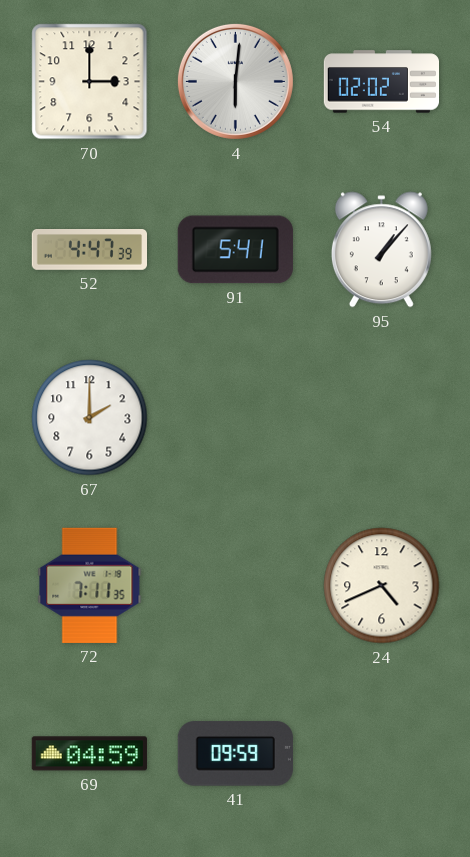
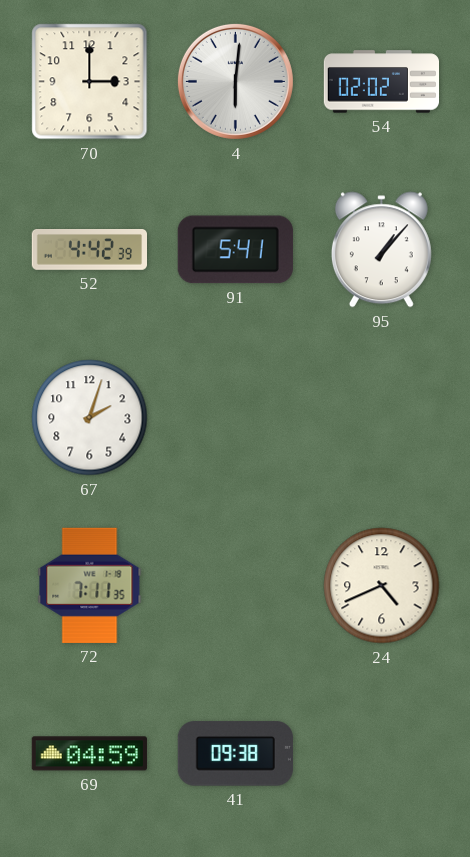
52: 4:47 -> 4:42
67: 2:00 -> 2:03
41: 09:59 -> 09:38
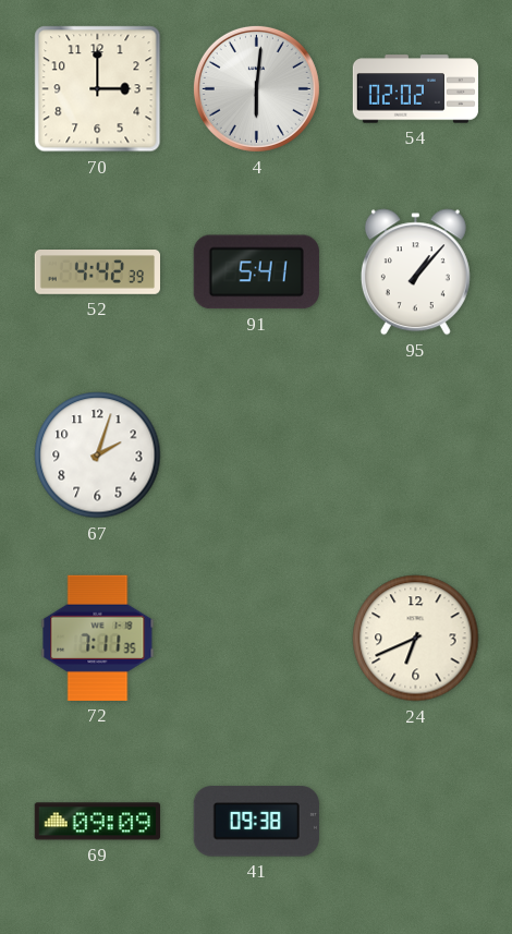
24: 4:41 -> 6:41
69: 04:59 -> 09:09
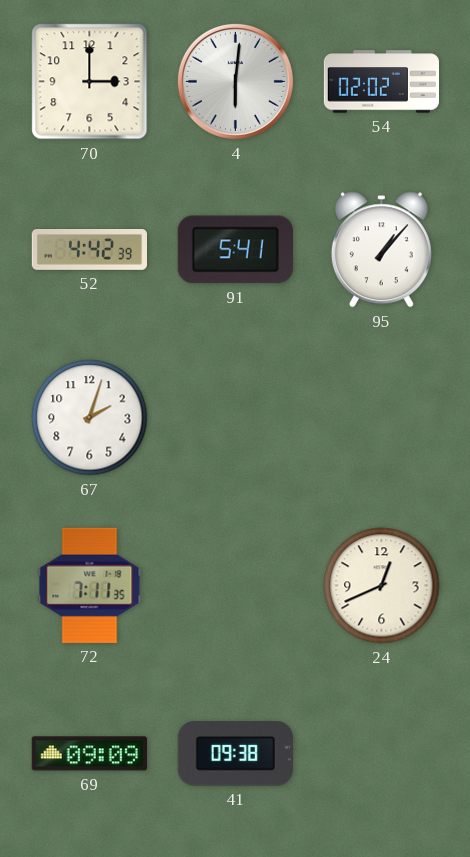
24: 6:41 -> 12:41
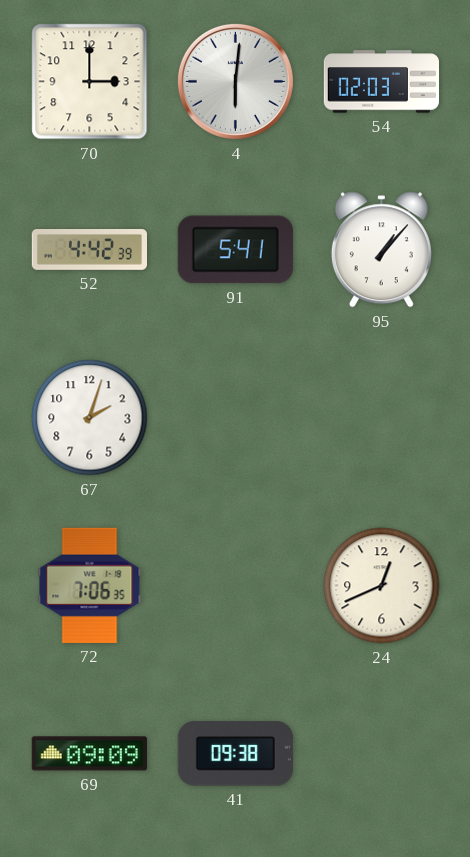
54: 02:02 -> 02:03
72: 7:11 -> 7:06
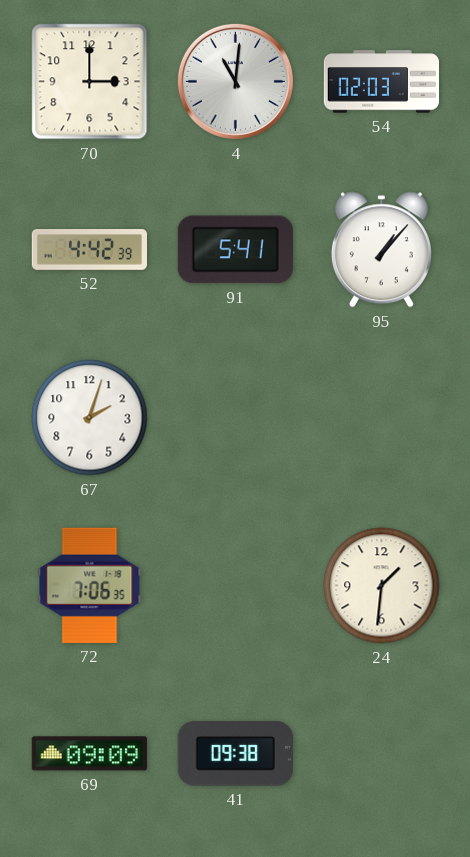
4: 6:01 -> 11:01
24: 12:41 -> 1:31
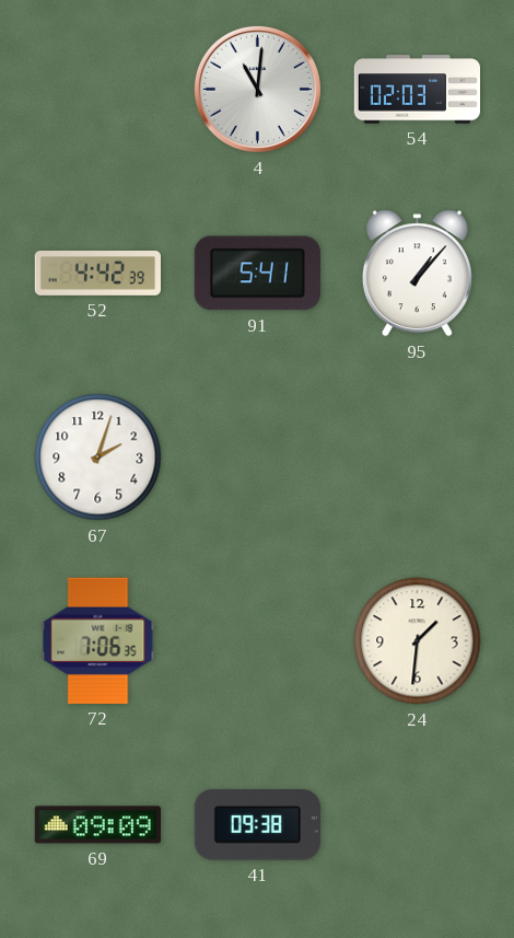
70: 3:00 -> none
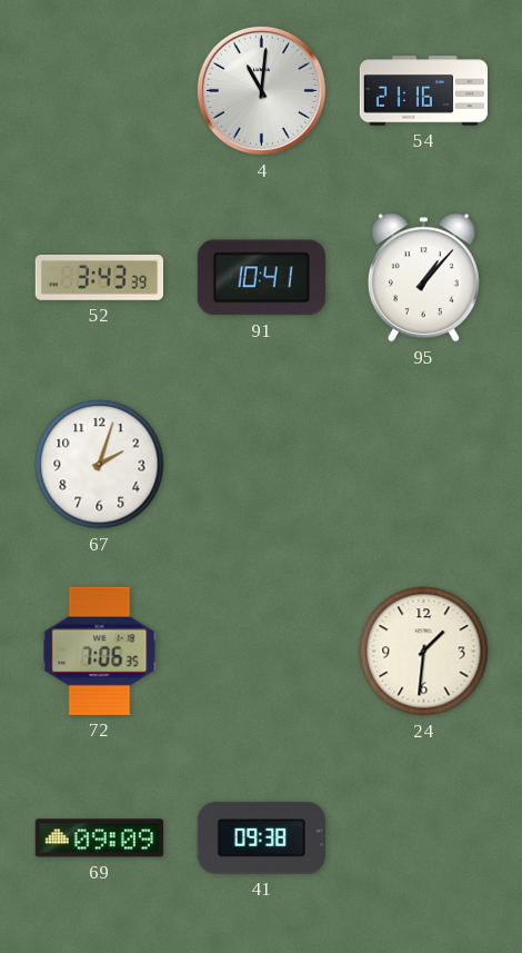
54: 02:03 -> 21:16
52: 4:42 -> 3:43
91: 5:41 -> 10:41
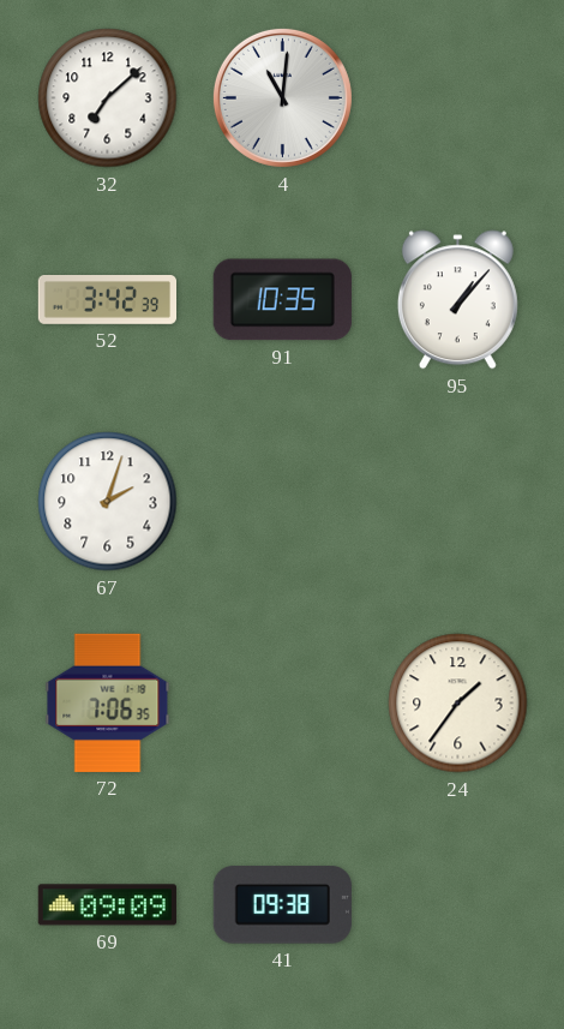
32: none -> 7:08
54: 21:16 -> none
52: 3:43 -> 3:42
91: 10:41 -> 10:35
24: 1:31 -> 1:36
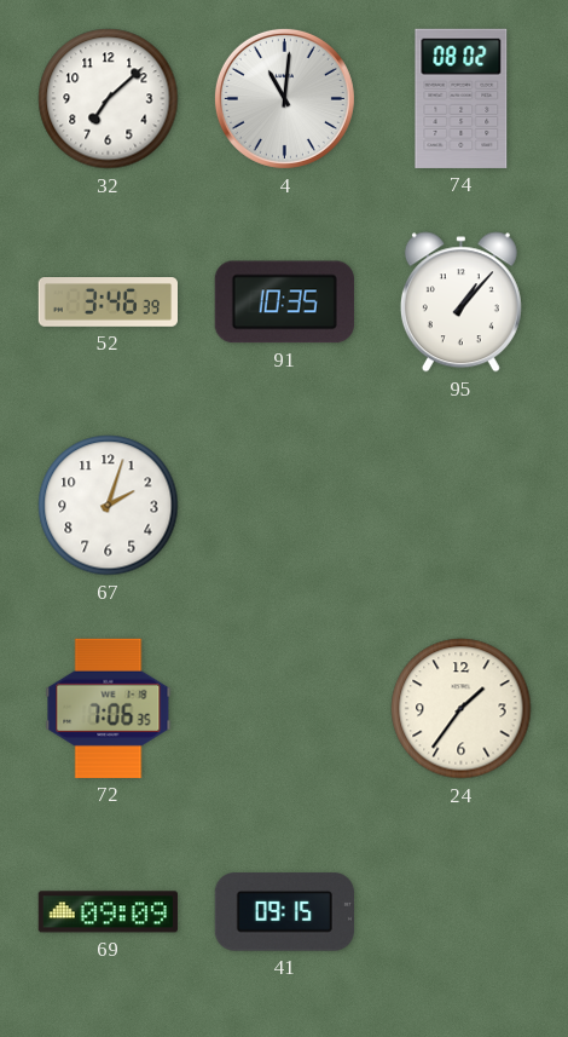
74: none -> 08:02
52: 3:42 -> 3:46
41: 09:38 -> 09:15
